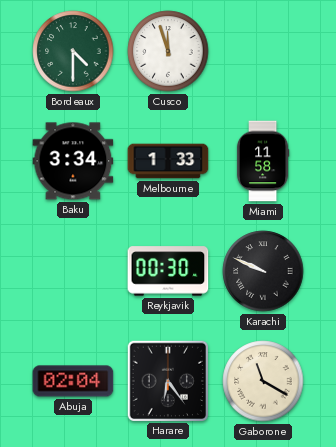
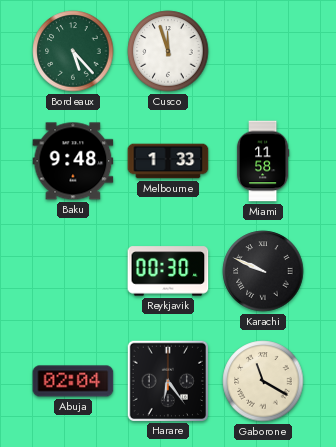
Bordeaux: 4:30 -> 5:23
Baku: 3:34 -> 9:48
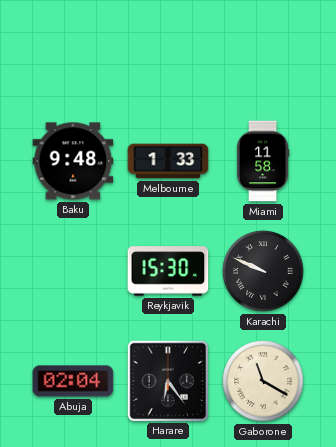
Bordeaux: 5:23 -> none
Cusco: 11:57 -> none
Reykjavik: 00:30 -> 15:30
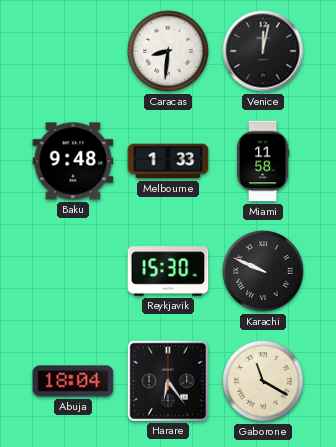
Caracas: none -> 8:31
Venice: none -> 12:02
Abuja: 02:04 -> 18:04
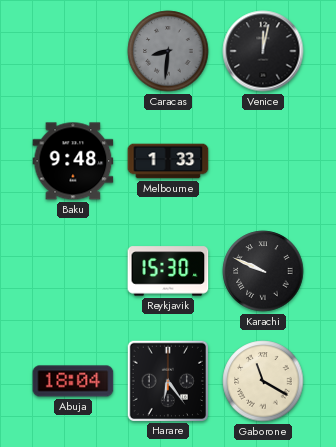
Caracas dial: white -> grey
Miami: 11:58 -> none
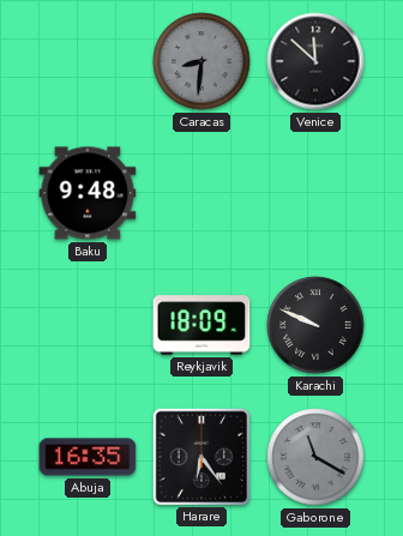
Venice: 12:02 -> 11:52
Melbourne: 1:33 -> none
Reykjavik: 15:30 -> 18:09
Abuja: 18:04 -> 16:35
Gaborone dial: cream -> grey
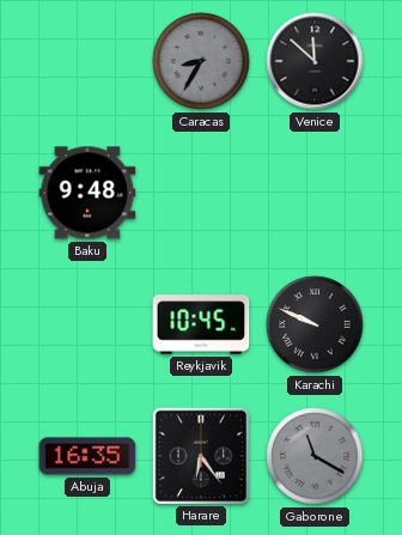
Caracas: 8:31 -> 8:35
Reykjavik: 18:09 -> 10:45
